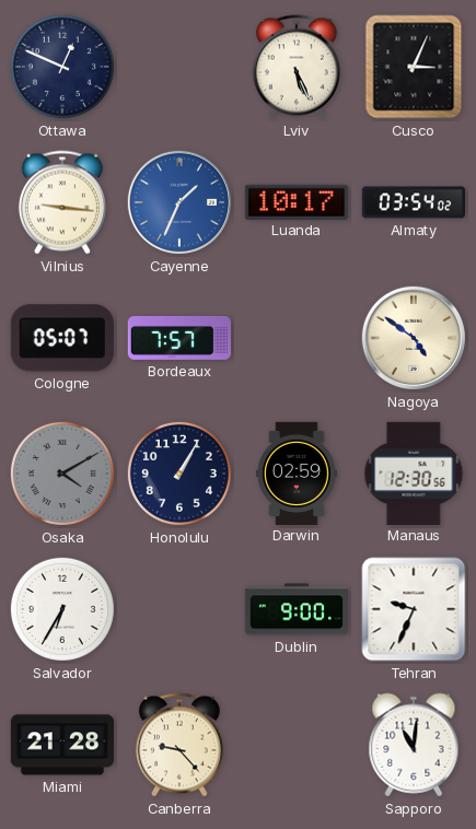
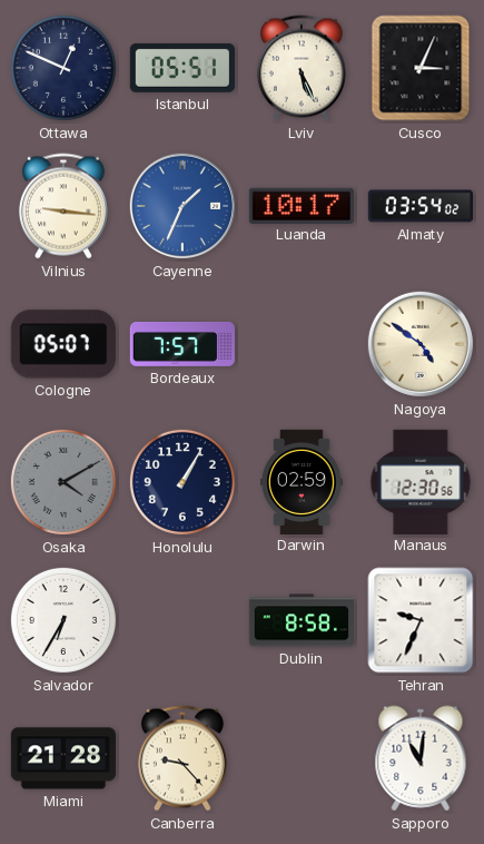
Istanbul: none -> 05:51
Dublin: 9:00 -> 8:58
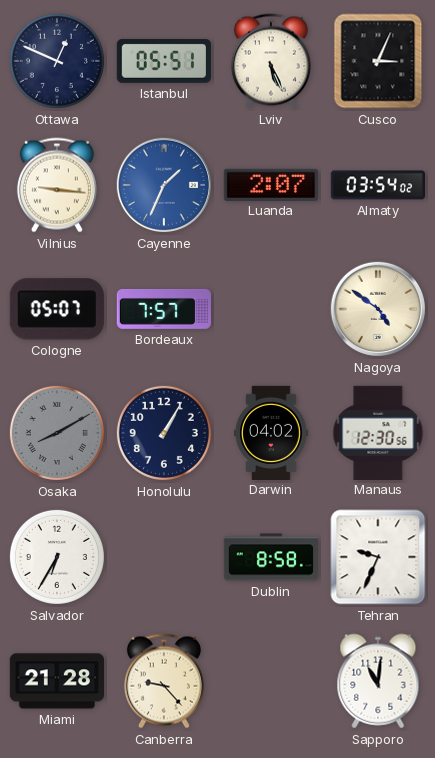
Luanda: 10:17 -> 2:07
Osaka: 4:10 -> 8:10
Darwin: 02:59 -> 04:02
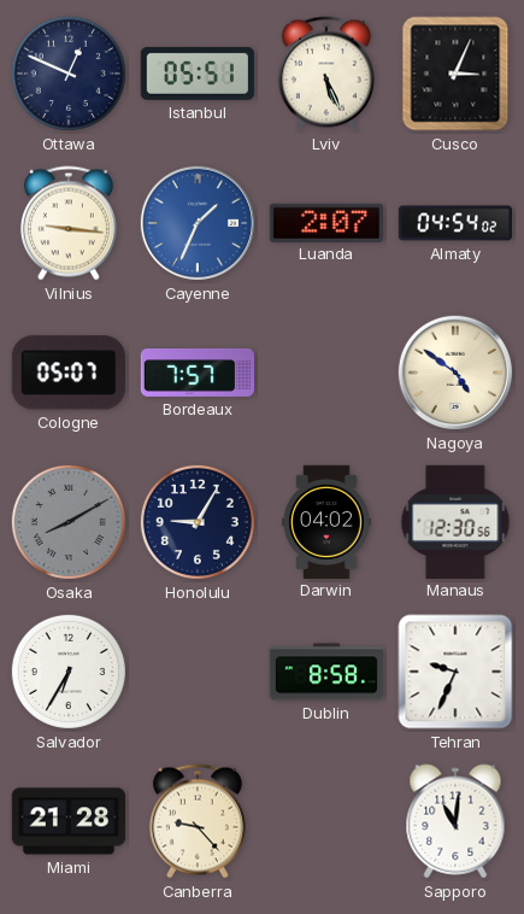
Almaty: 03:54 -> 04:54
Honolulu: 1:05 -> 9:05
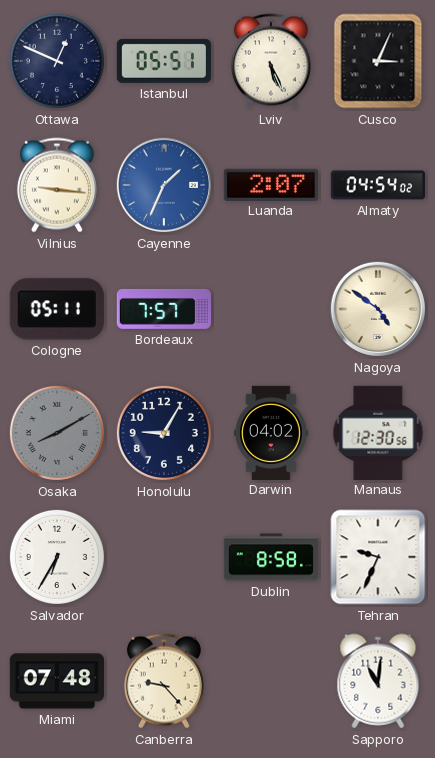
Cologne: 05:07 -> 05:11
Miami: 21:28 -> 07:48
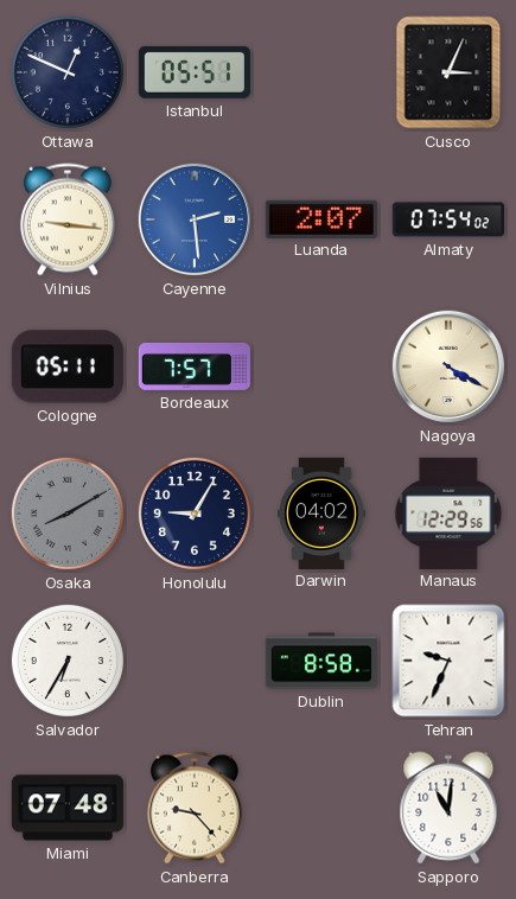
Lviv: 5:26 -> none
Cayenne: 1:34 -> 2:29
Almaty: 04:54 -> 07:54
Nagoya: 4:51 -> 4:20
Manaus: 12:30 -> 12:29
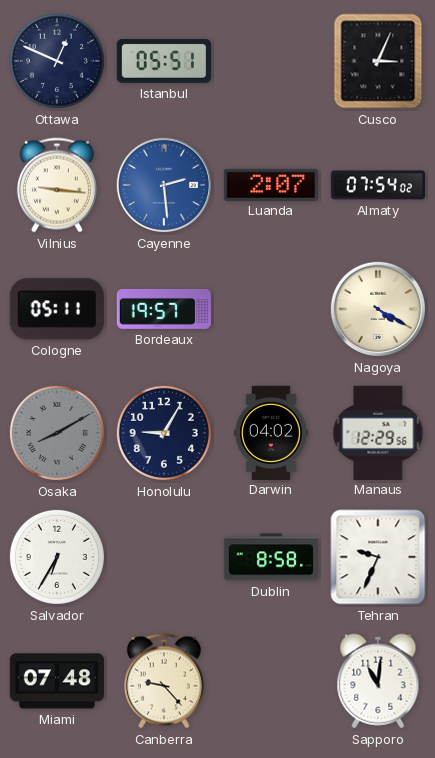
Bordeaux: 7:57 -> 19:57
